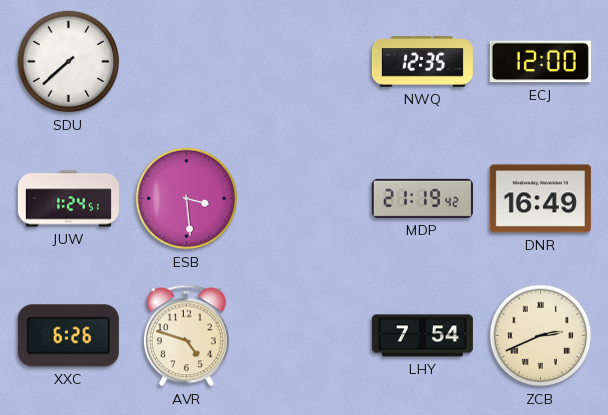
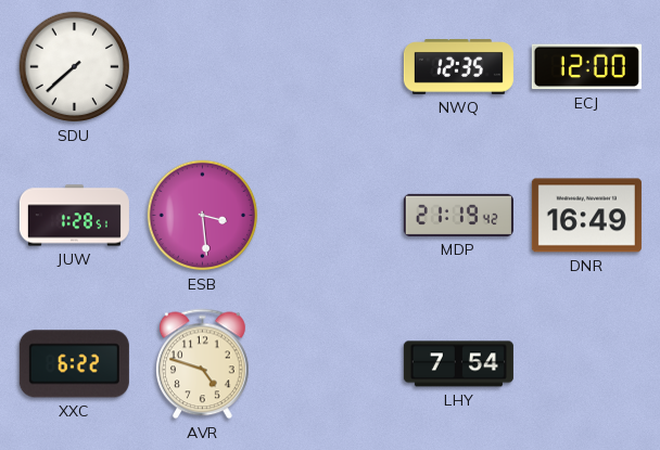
JUW: 1:24 -> 1:28
XXC: 6:26 -> 6:22
ZCB: 2:41 -> none
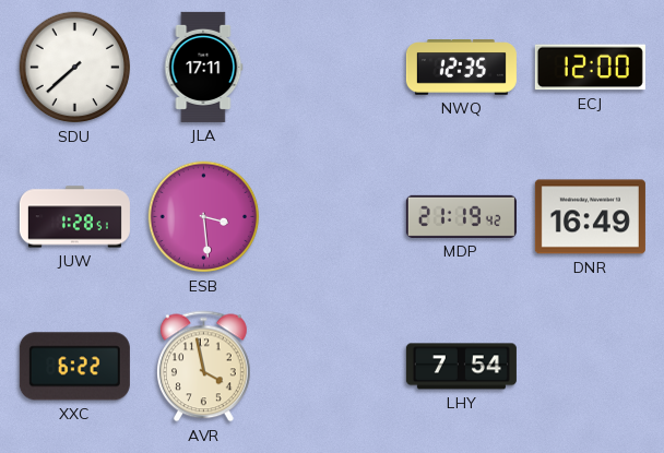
JLA: none -> 17:11
AVR: 4:48 -> 3:58
